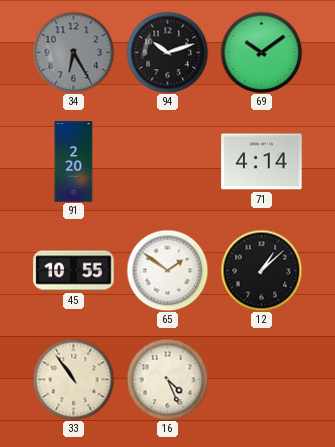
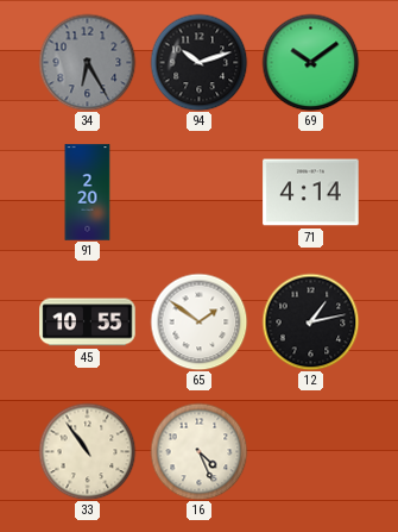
12: 1:08 -> 1:13
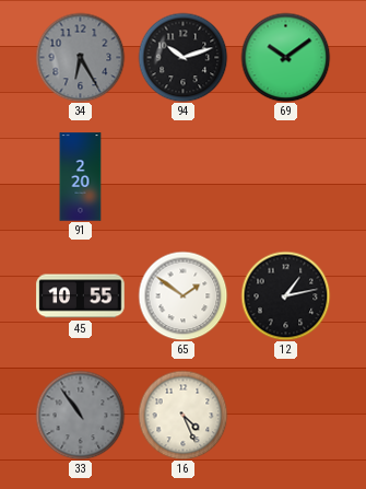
71: 4:14 -> none
33 dial: cream -> grey
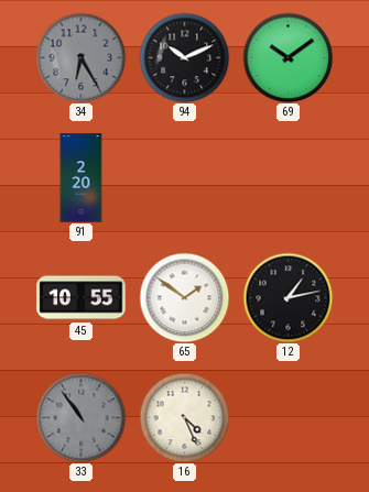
94: 10:12 -> 10:11
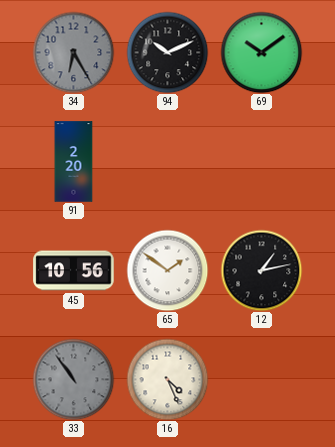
45: 10:55 -> 10:56
